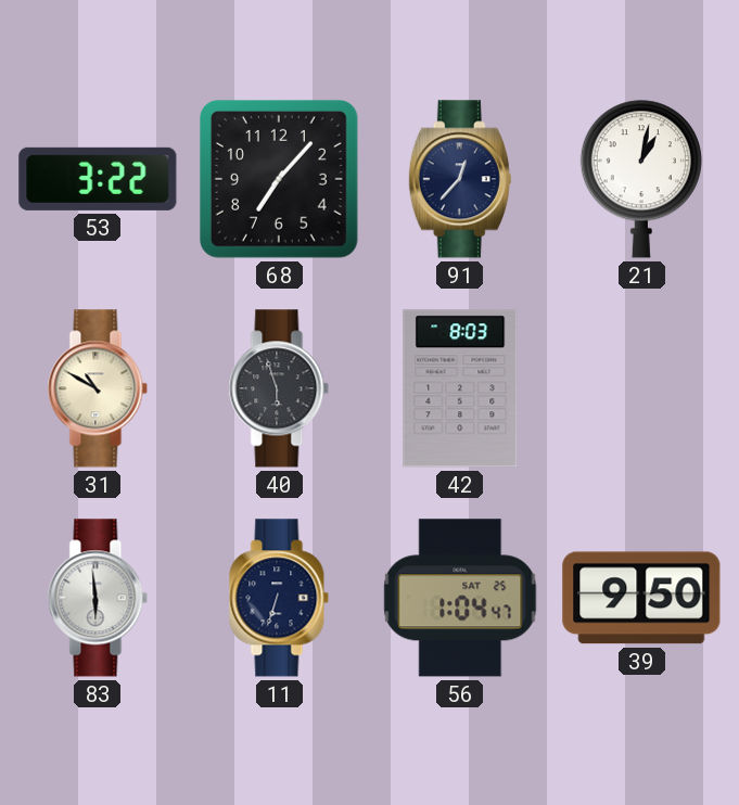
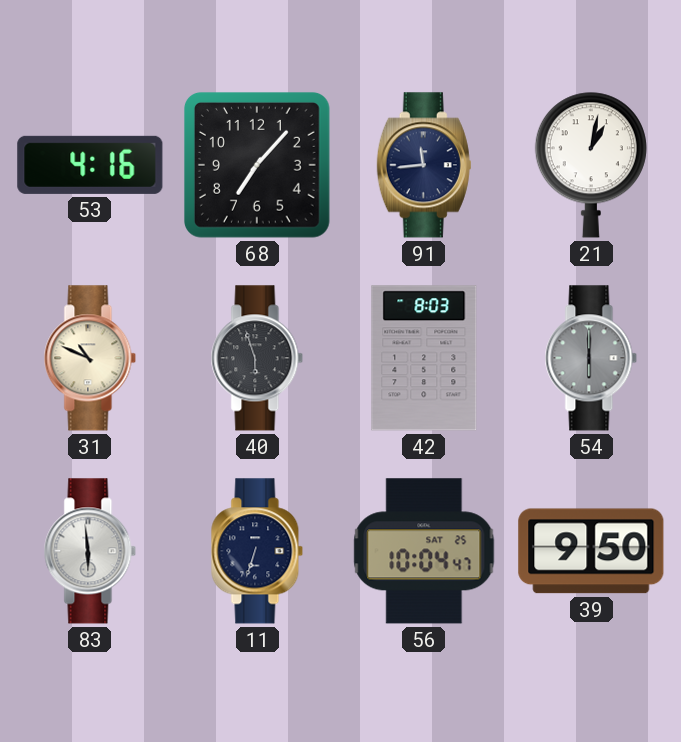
53: 3:22 -> 4:16
91: 12:37 -> 11:44
31: 10:50 -> 10:49
54: none -> 6:00
56: 1:04 -> 10:04
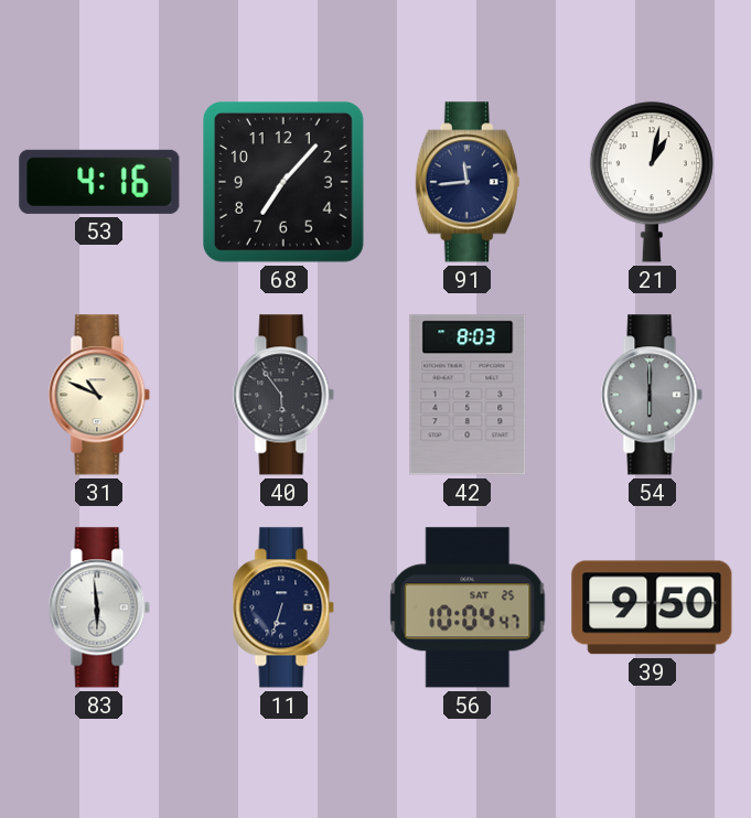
40: 5:57 -> 5:54
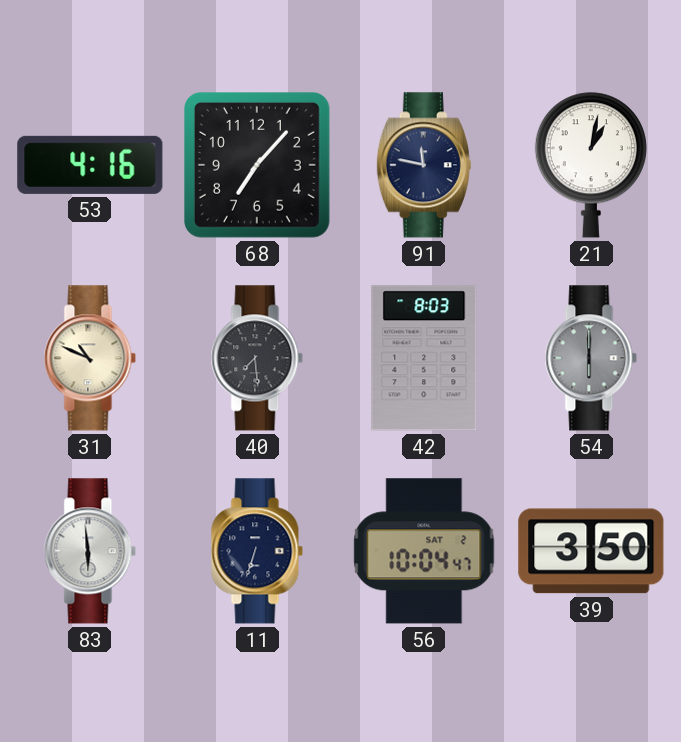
91: 11:44 -> 11:47
40: 5:54 -> 7:29
56 date: SAT 25 -> SAT 2
39: 9:50 -> 3:50
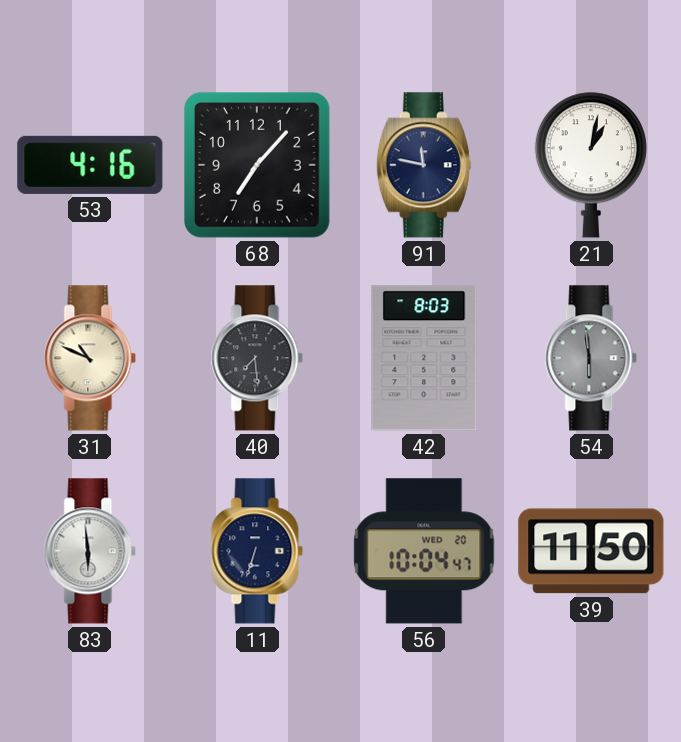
54: 6:00 -> 5:59
56 date: SAT 2 -> WED 20
39: 3:50 -> 11:50
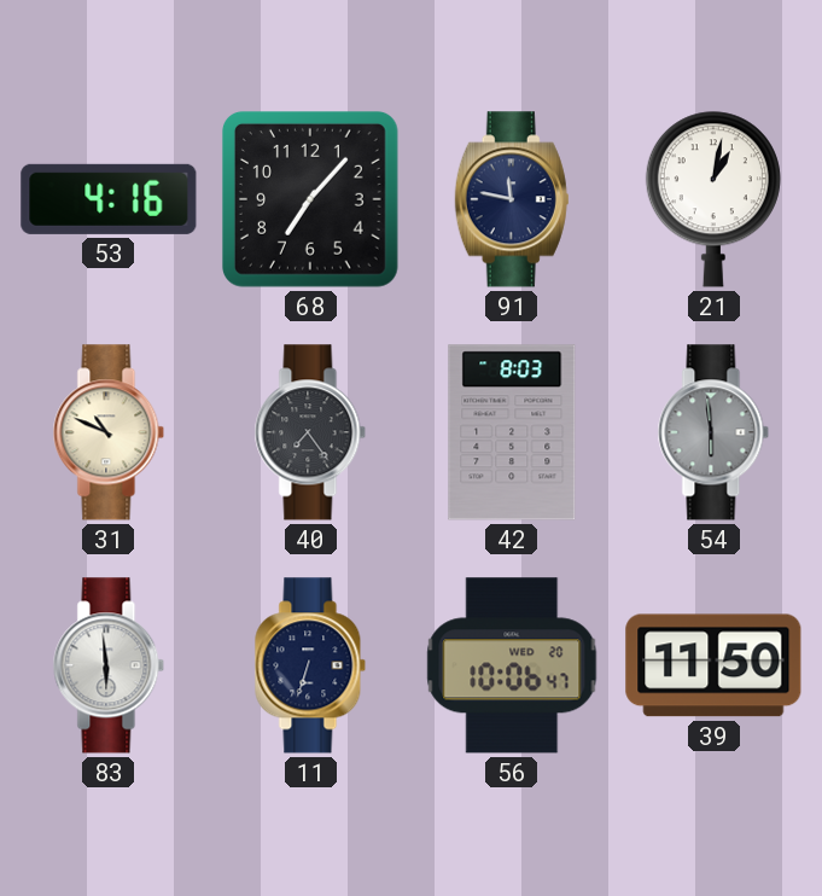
40: 7:29 -> 7:24
56: 10:04 -> 10:06
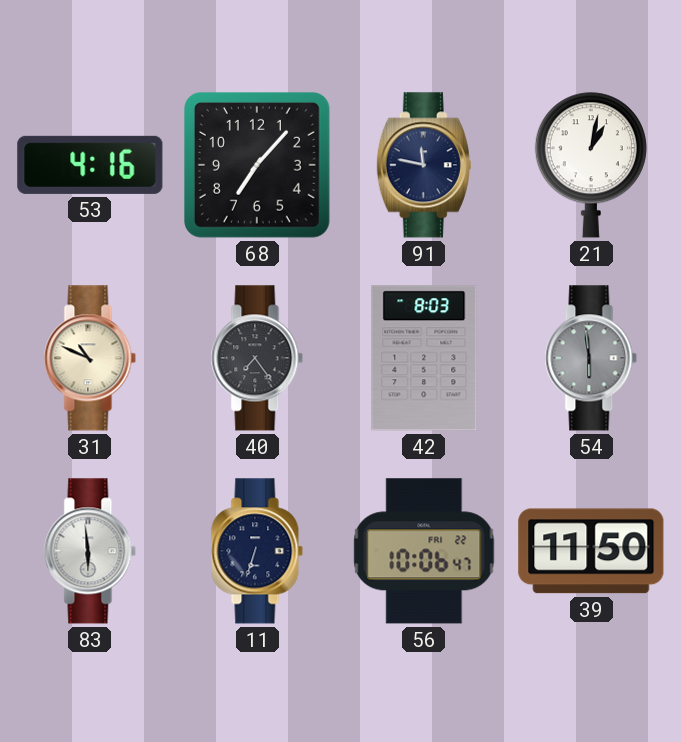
56 date: WED 20 -> FRI 22
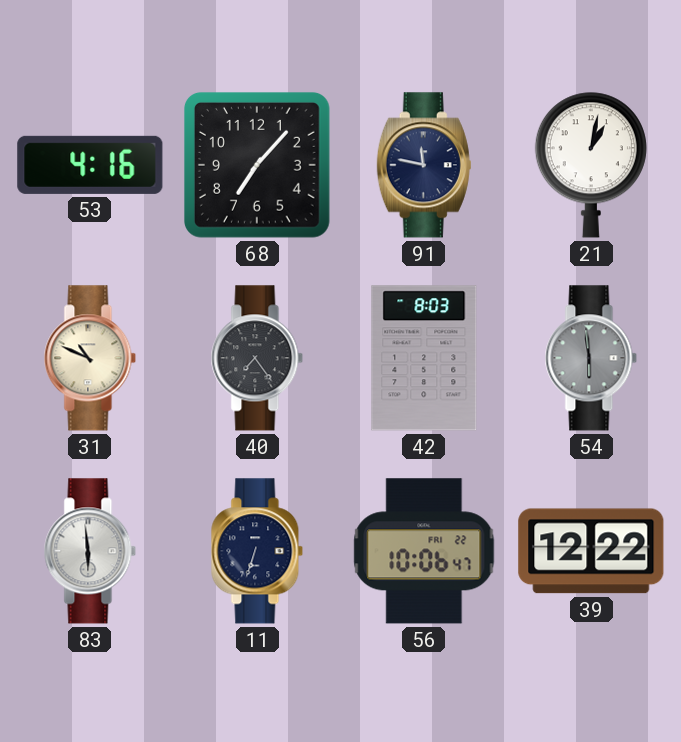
39: 11:50 -> 12:22
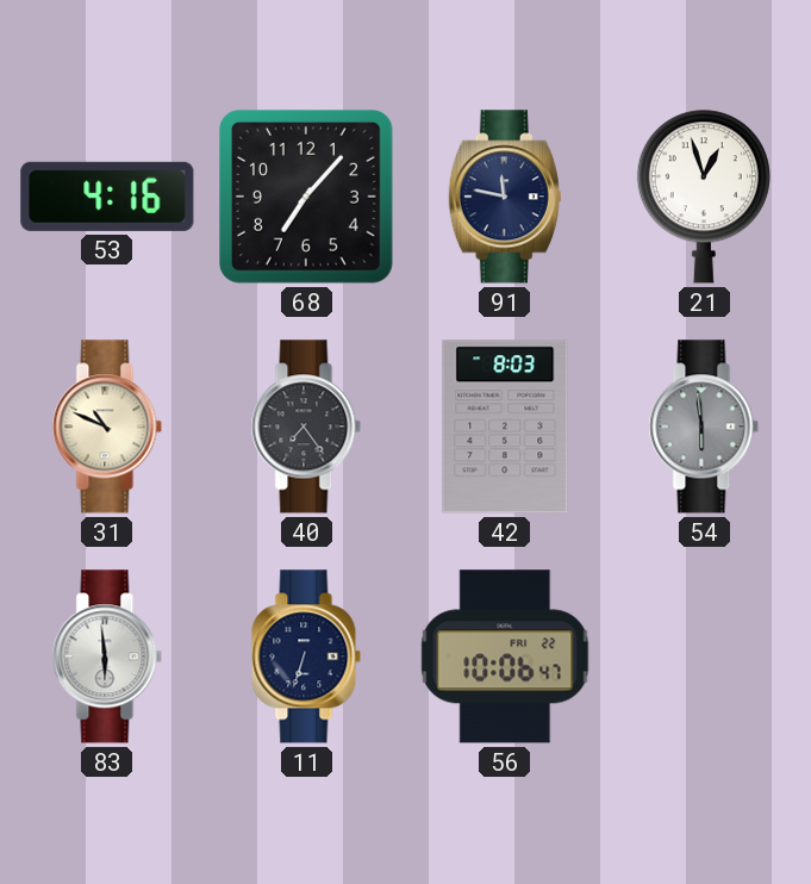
21: 1:02 -> 12:57
39: 12:22 -> none
